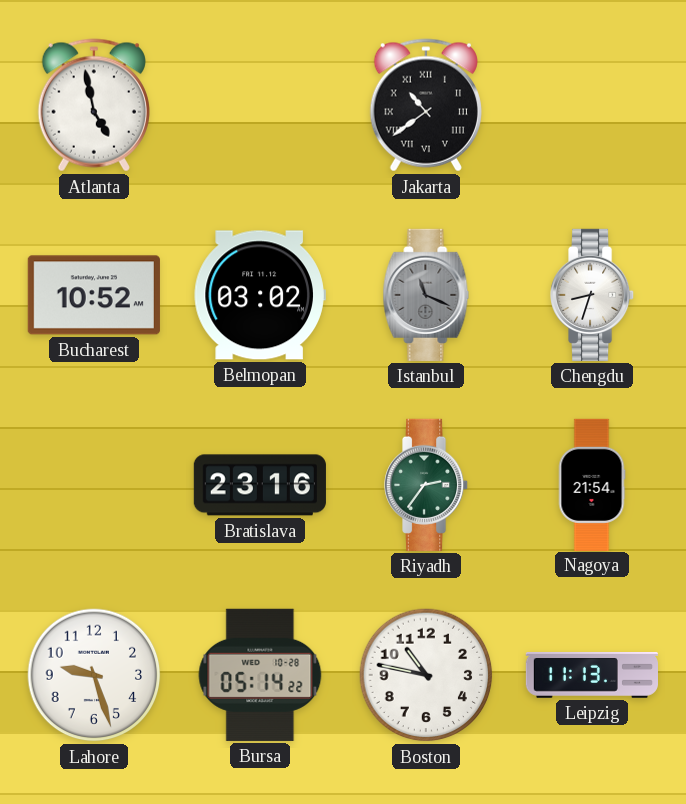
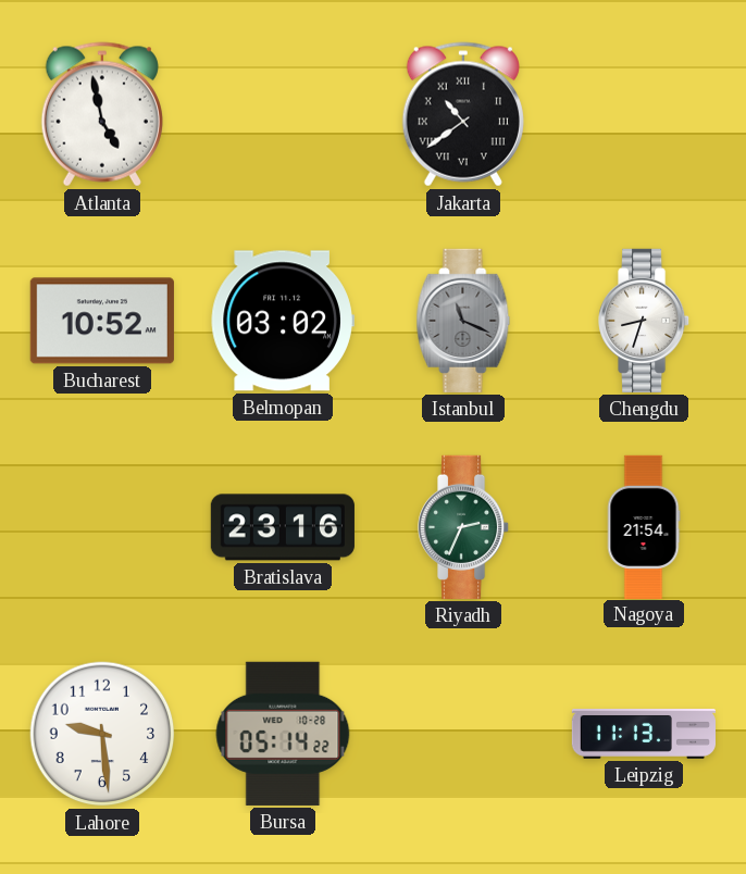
Riyadh: 2:36 -> 2:34
Lahore: 9:27 -> 9:29
Boston: 10:47 -> none
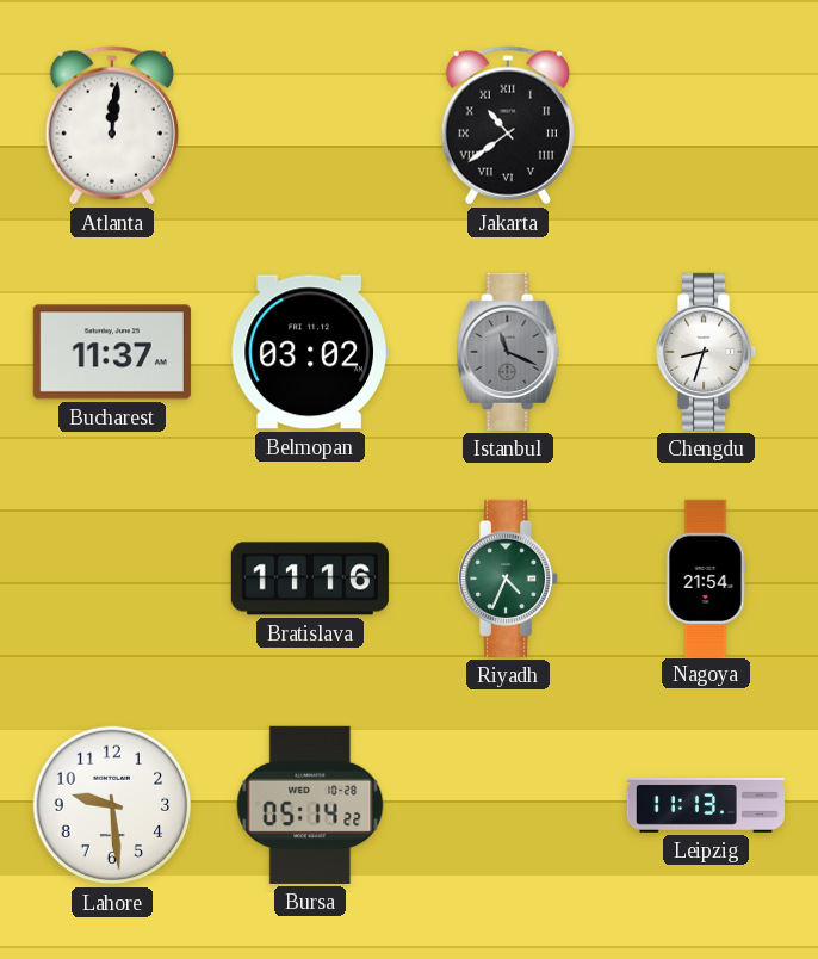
Atlanta: 4:58 -> 12:01
Bucharest: 10:52 -> 11:37
Bratislava: 23:16 -> 11:16
Riyadh: 2:34 -> 4:34
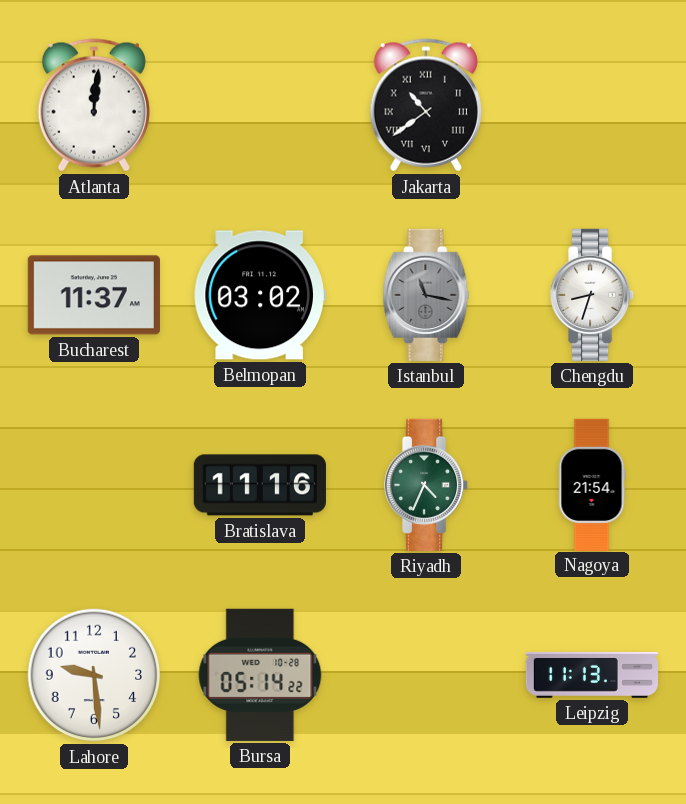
Istanbul: 11:19 -> 11:17
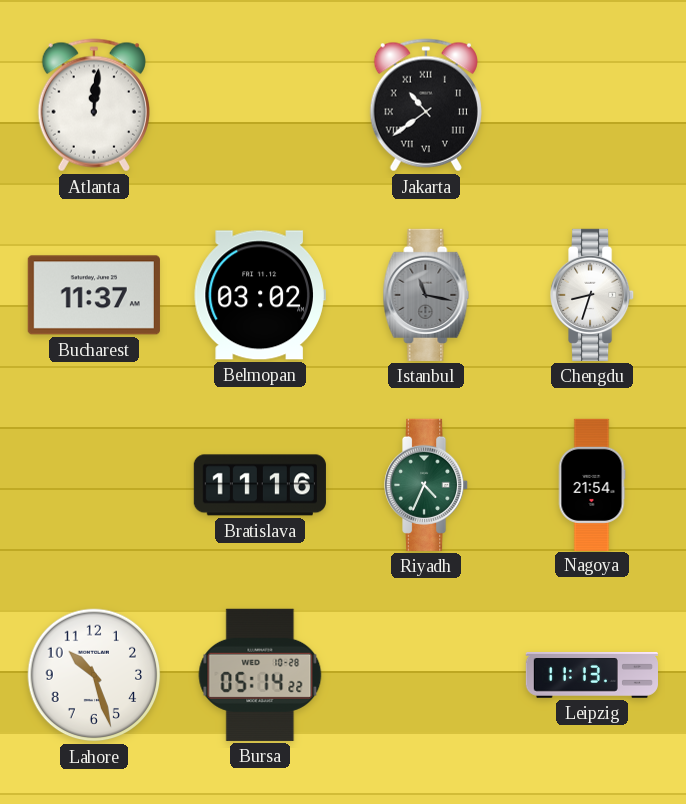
Lahore: 9:29 -> 10:27
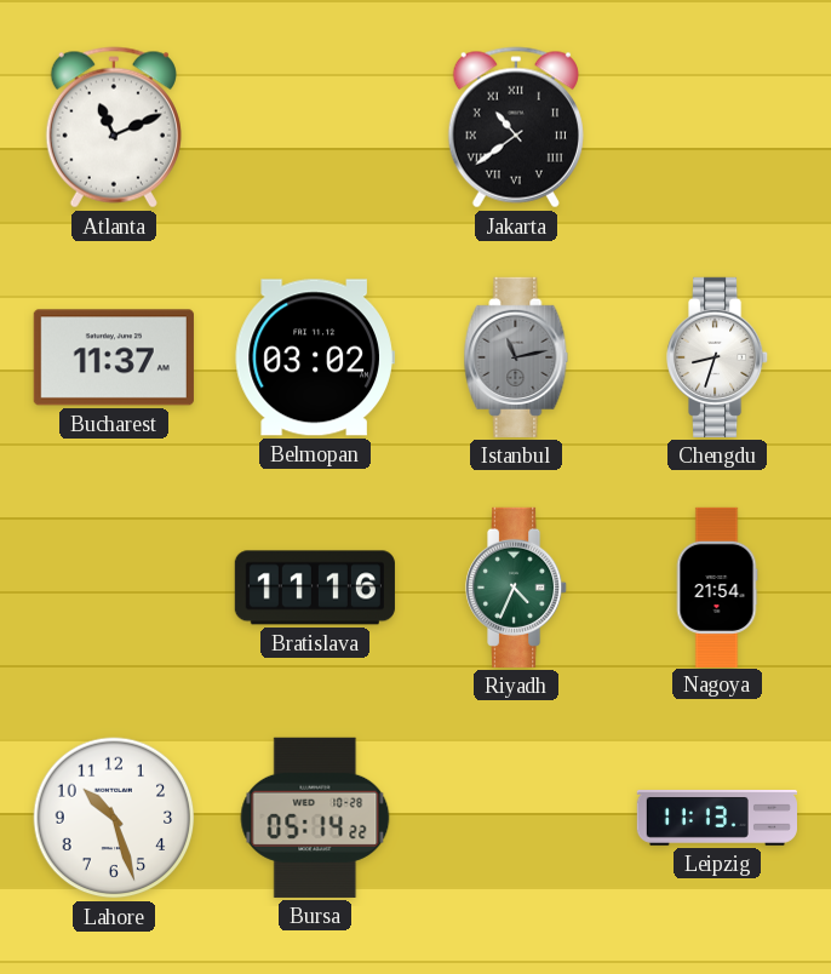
Atlanta: 12:01 -> 11:11
Istanbul: 11:17 -> 11:13
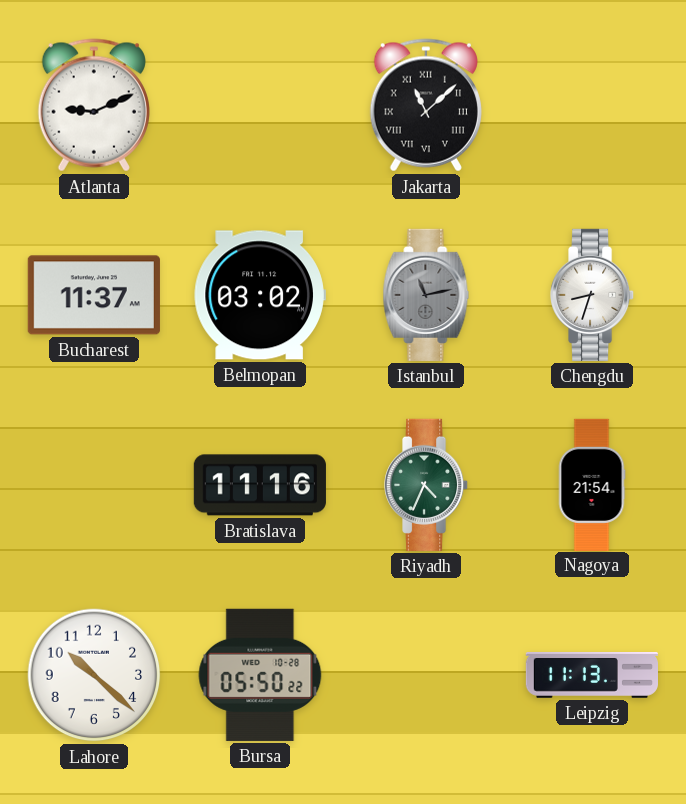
Atlanta: 11:11 -> 9:11
Jakarta: 10:39 -> 11:08
Lahore: 10:27 -> 10:22
Bursa: 05:14 -> 05:50
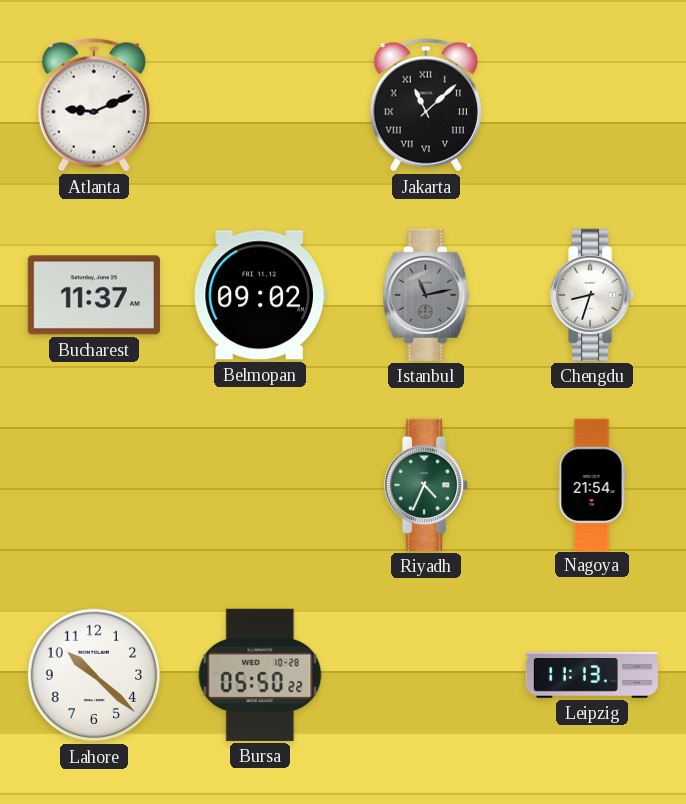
Belmopan: 03:02 -> 09:02
Bratislava: 11:16 -> none
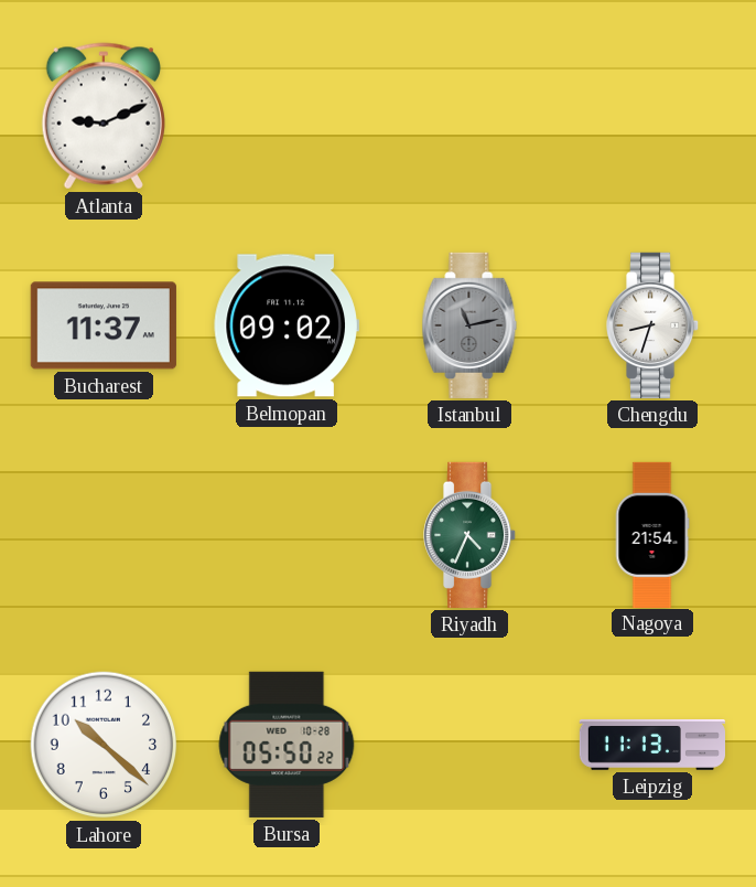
Jakarta: 11:08 -> none
